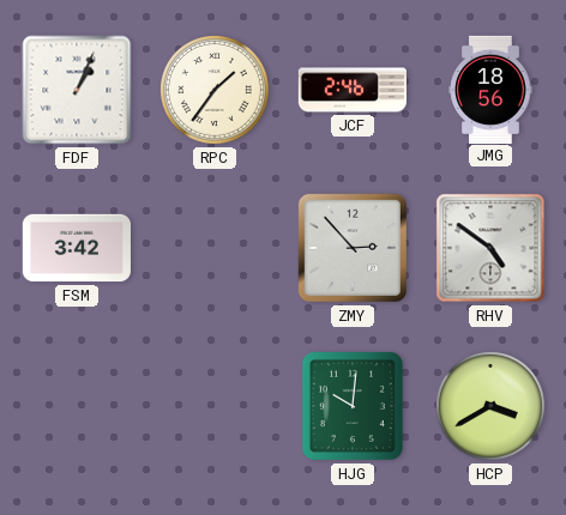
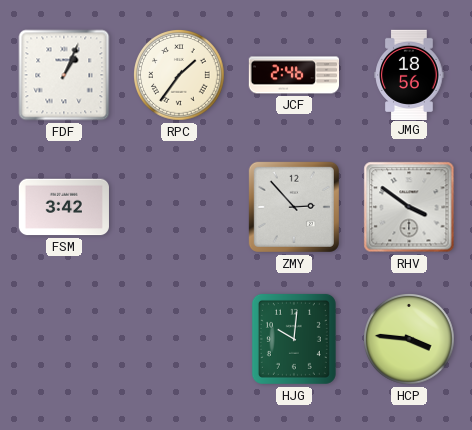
RHV: 4:51 -> 3:51
HCP: 3:40 -> 3:46
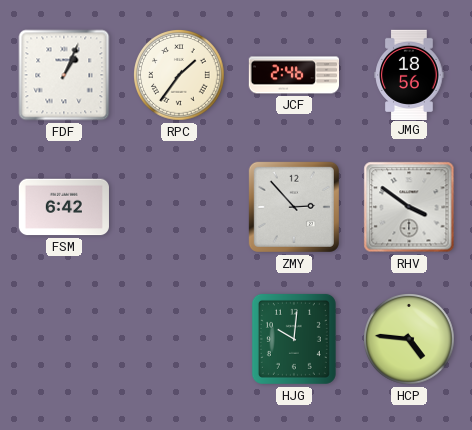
FSM: 3:42 -> 6:42
HCP: 3:46 -> 4:46
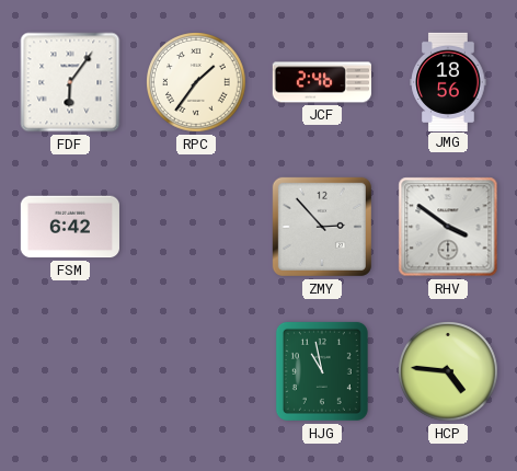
FDF: 1:04 -> 6:06
HJG: 10:01 -> 10:58
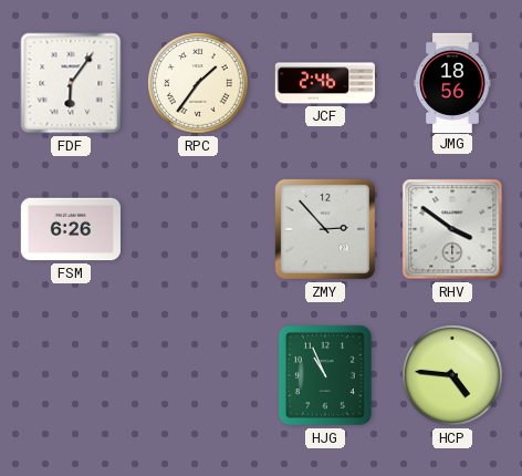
FSM: 6:42 -> 6:26
HJG: 10:58 -> 10:56
